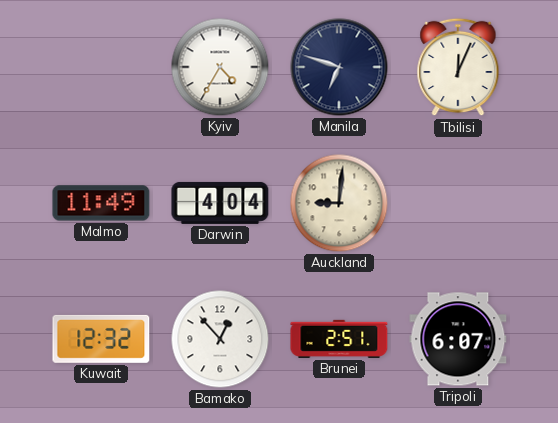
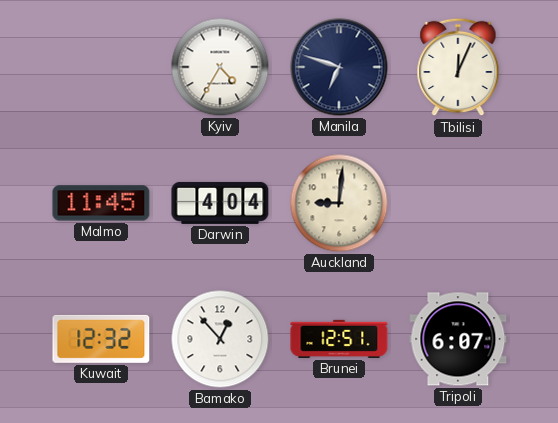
Malmo: 11:49 -> 11:45
Brunei: 2:51 -> 12:51
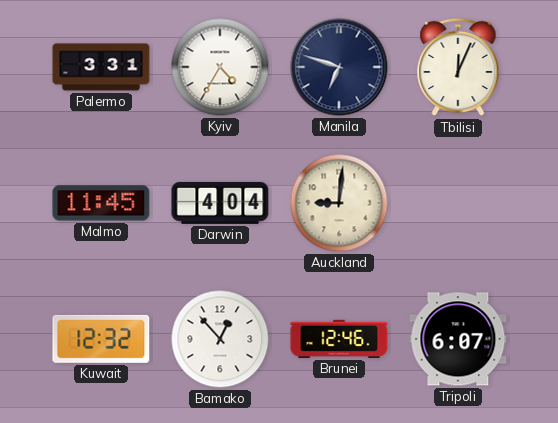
Palermo: none -> 3:31
Brunei: 12:51 -> 12:46
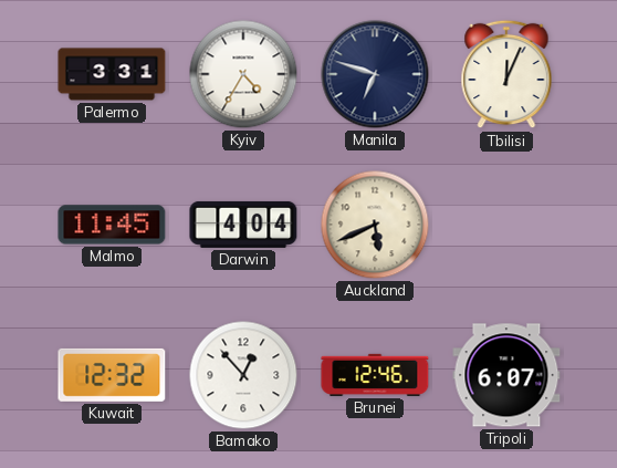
Auckland: 9:01 -> 5:41
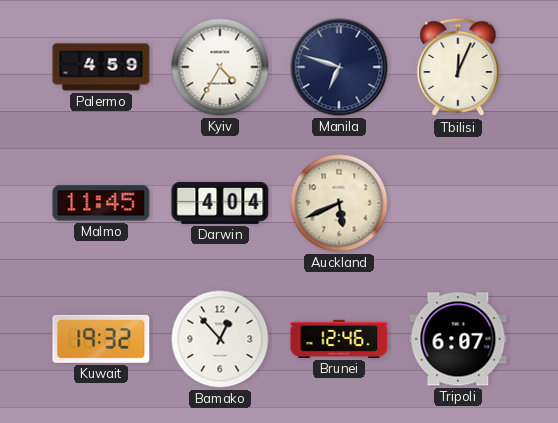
Palermo: 3:31 -> 4:59
Kuwait: 12:32 -> 19:32
